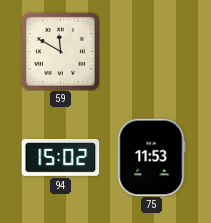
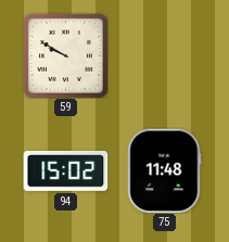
59: 11:50 -> 9:50
75: 11:53 -> 11:48
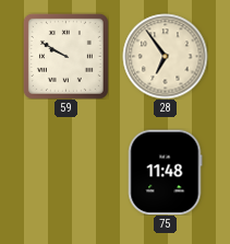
28: none -> 6:54
94: 15:02 -> none
